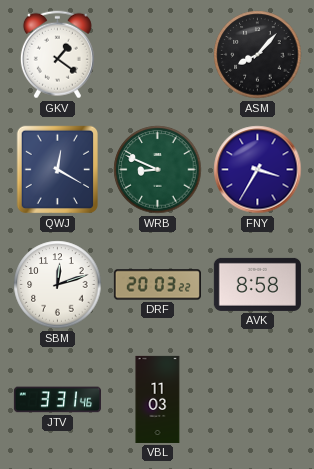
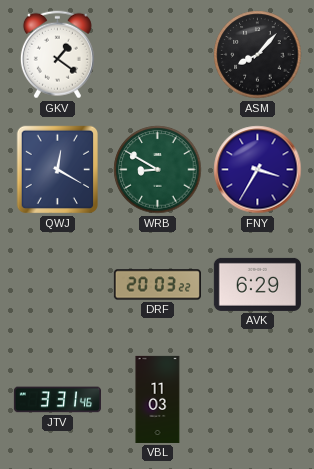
WRB: 8:49 -> 8:50
SBM: 12:12 -> none
AVK: 8:58 -> 6:29
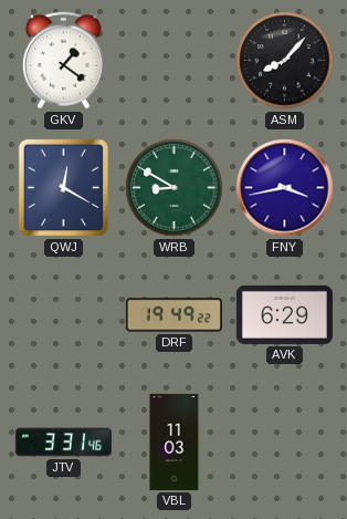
FNY: 3:35 -> 3:43
DRF: 20:03 -> 19:49
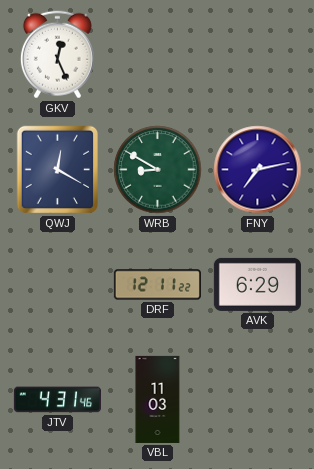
GKV: 1:21 -> 12:26
ASM: 8:07 -> none
FNY: 3:43 -> 7:13
DRF: 19:49 -> 12:11
JTV: 3:31 -> 4:31
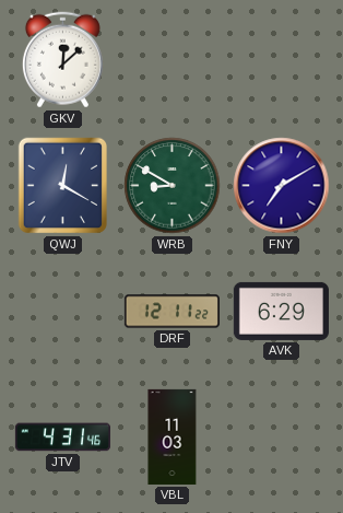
GKV: 12:26 -> 12:08
FNY: 7:13 -> 7:10
